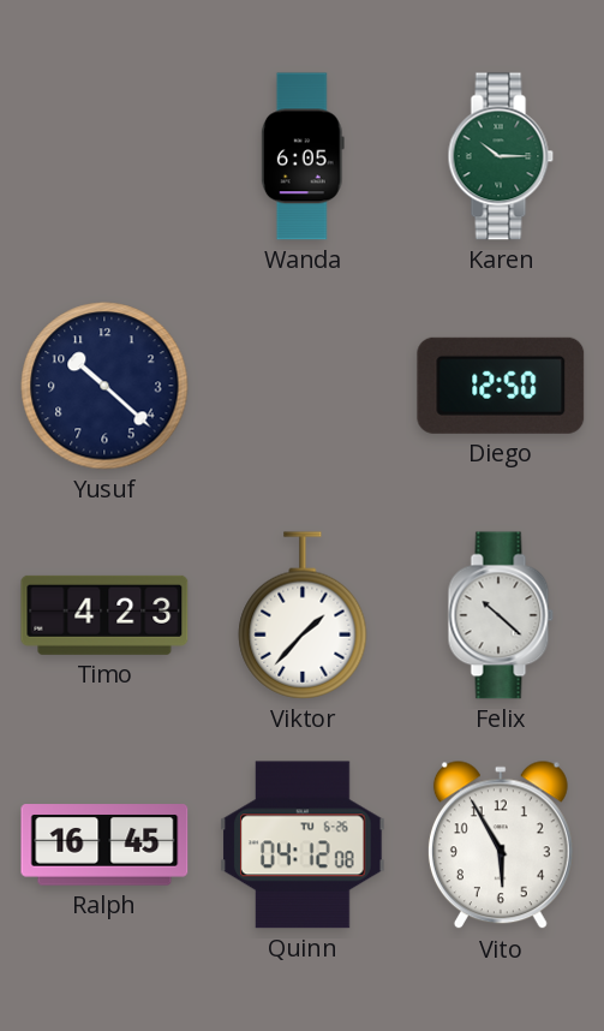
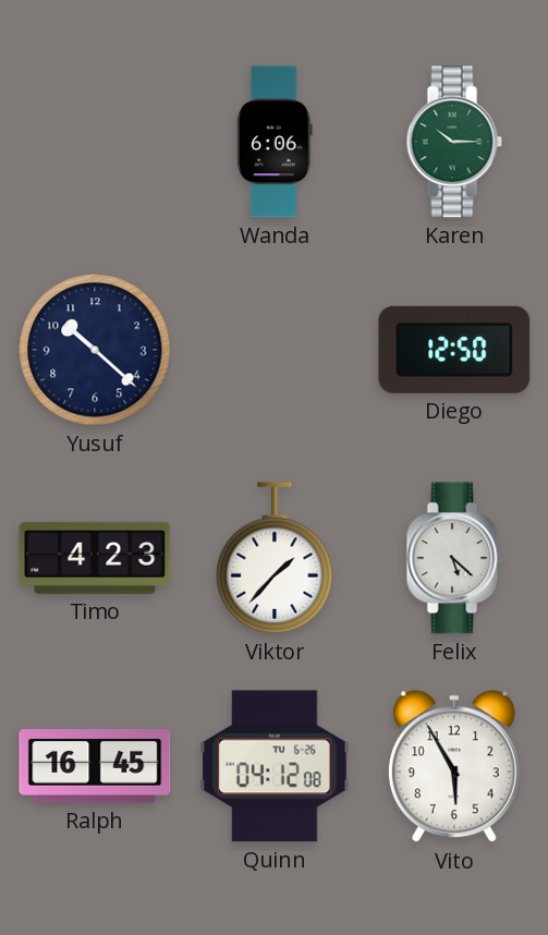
Wanda: 6:05 -> 6:06
Felix: 10:22 -> 5:22
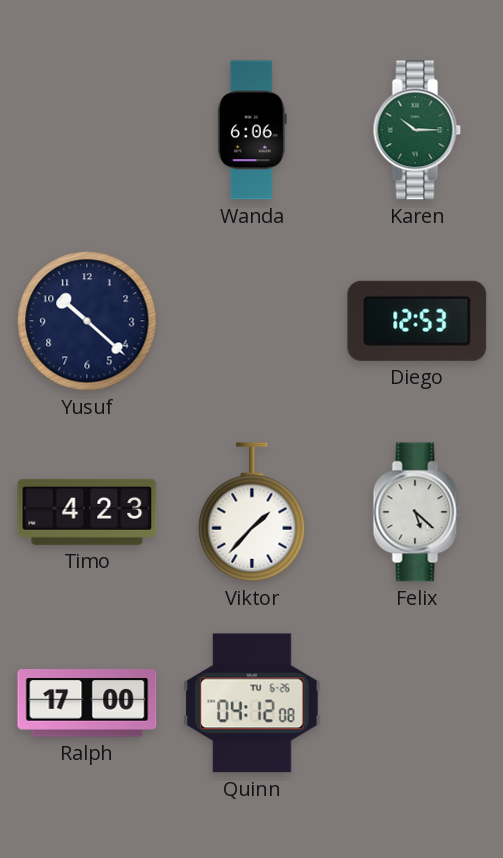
Diego: 12:50 -> 12:53
Ralph: 16:45 -> 17:00
Vito: 5:55 -> none
